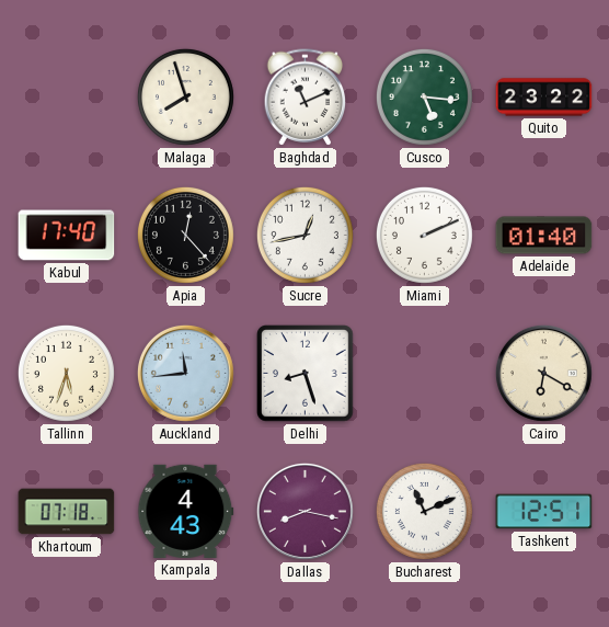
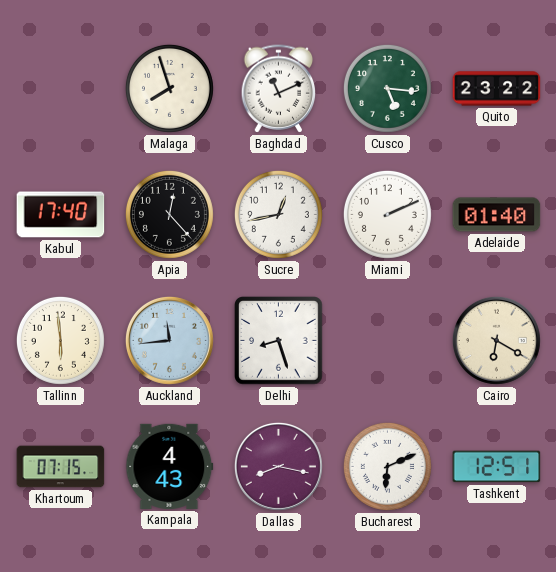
Tallinn: 5:33 -> 5:59
Khartoum: 07:18 -> 07:15
Bucharest: 11:11 -> 6:11
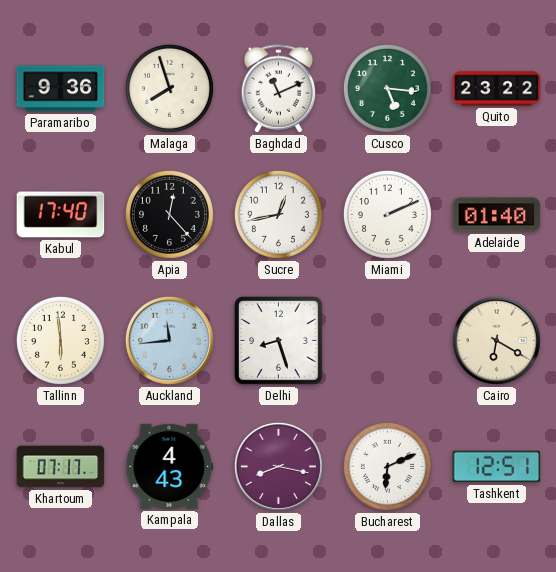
Paramaribo: none -> 9:36
Khartoum: 07:15 -> 07:17
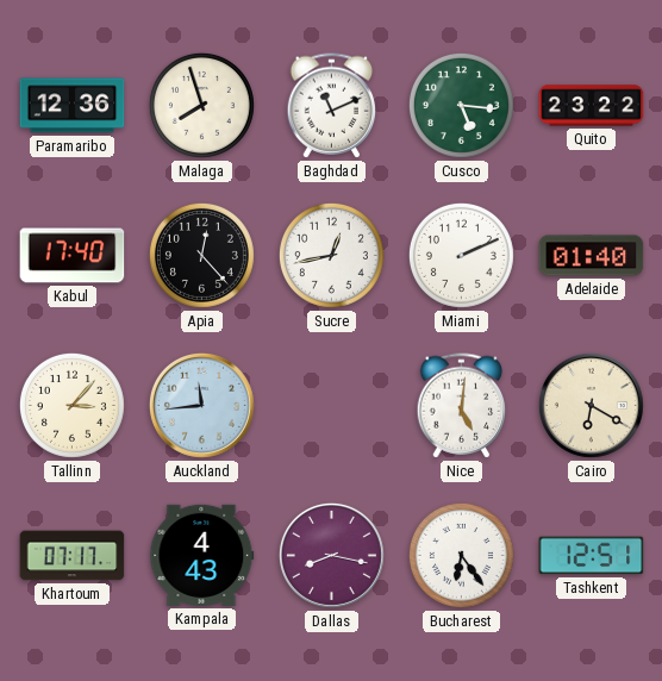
Paramaribo: 9:36 -> 12:36
Tallinn: 5:59 -> 3:07
Delhi: 8:27 -> none
Nice: none -> 5:01
Bucharest: 6:11 -> 6:24
